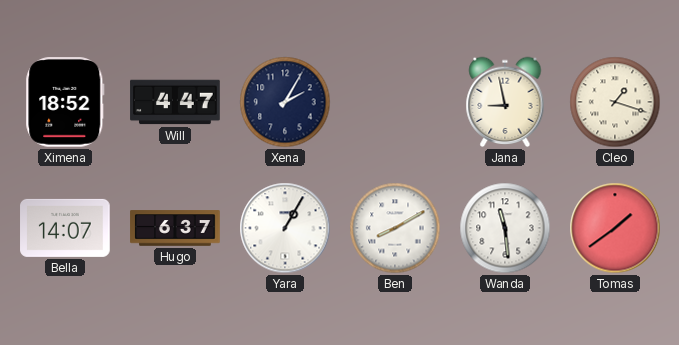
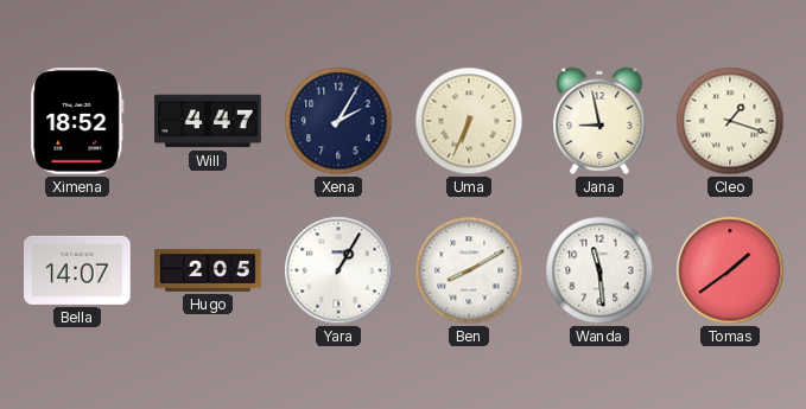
Uma: none -> 6:34
Hugo: 6:37 -> 2:05
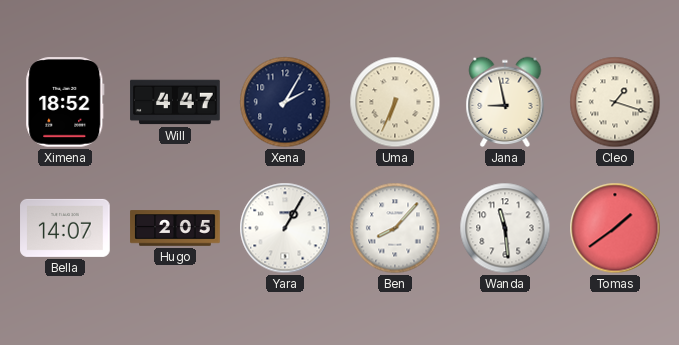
Ben: 8:10 -> 8:07
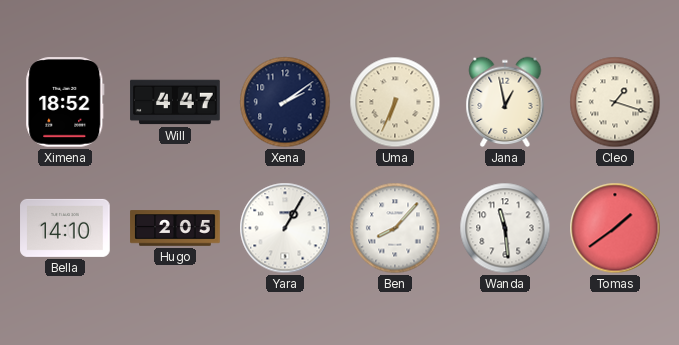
Xena: 2:05 -> 2:09
Jana: 8:58 -> 12:58
Bella: 14:07 -> 14:10
